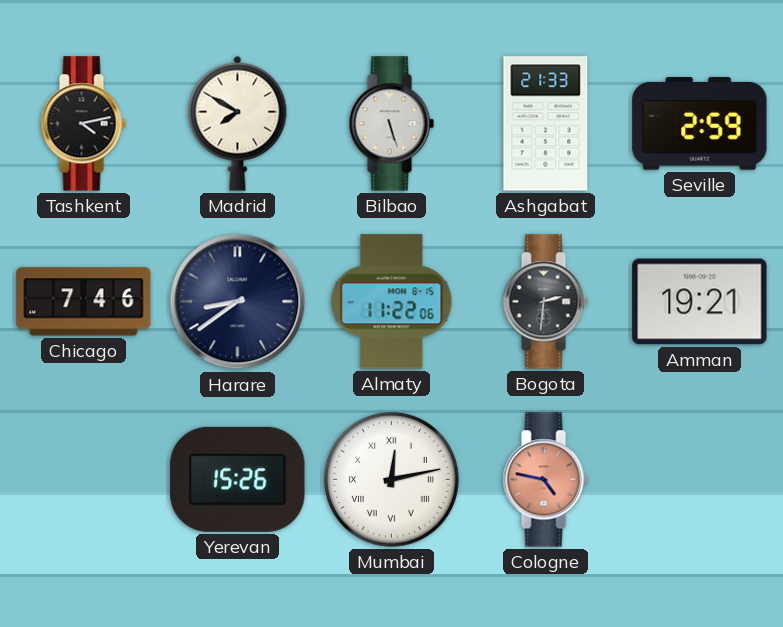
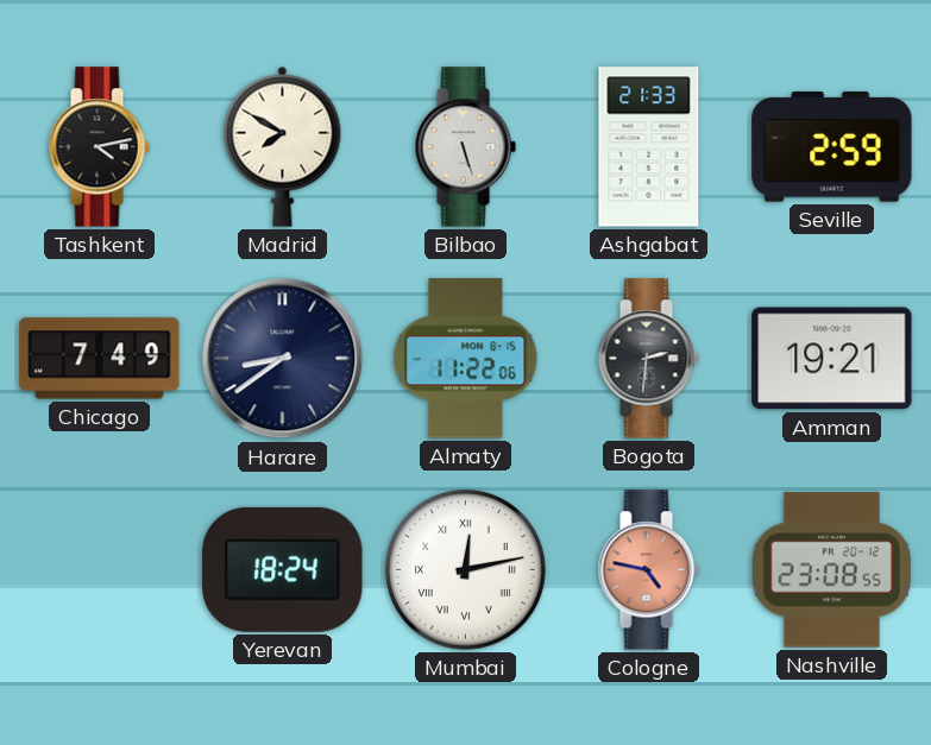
Chicago: 7:46 -> 7:49
Yerevan: 15:26 -> 18:24
Nashville: none -> 23:08
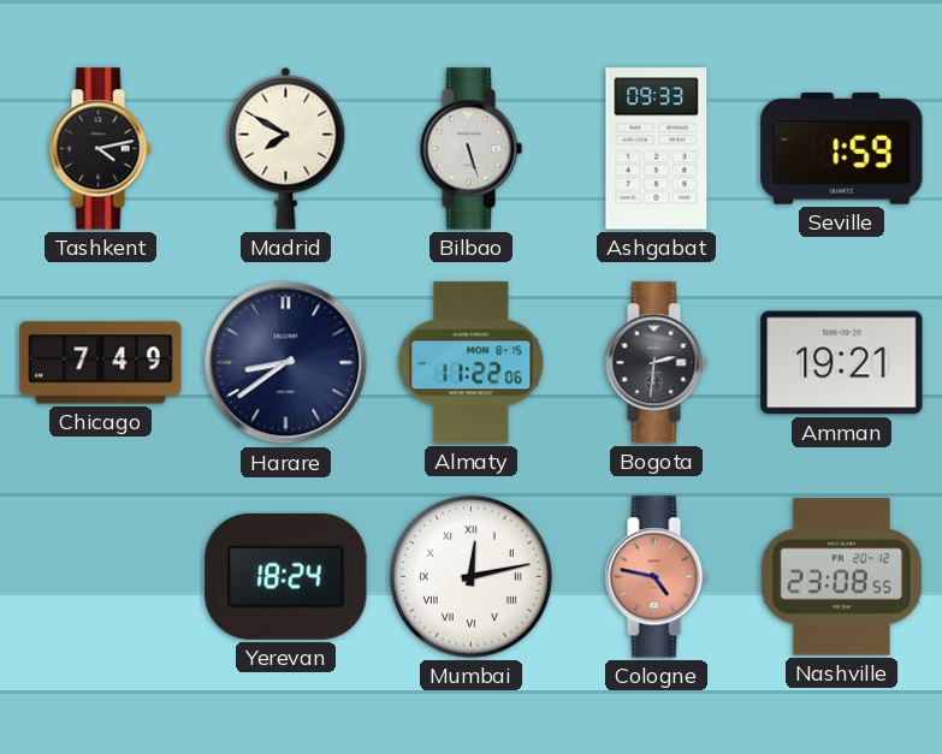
Ashgabat: 21:33 -> 09:33
Seville: 2:59 -> 1:59
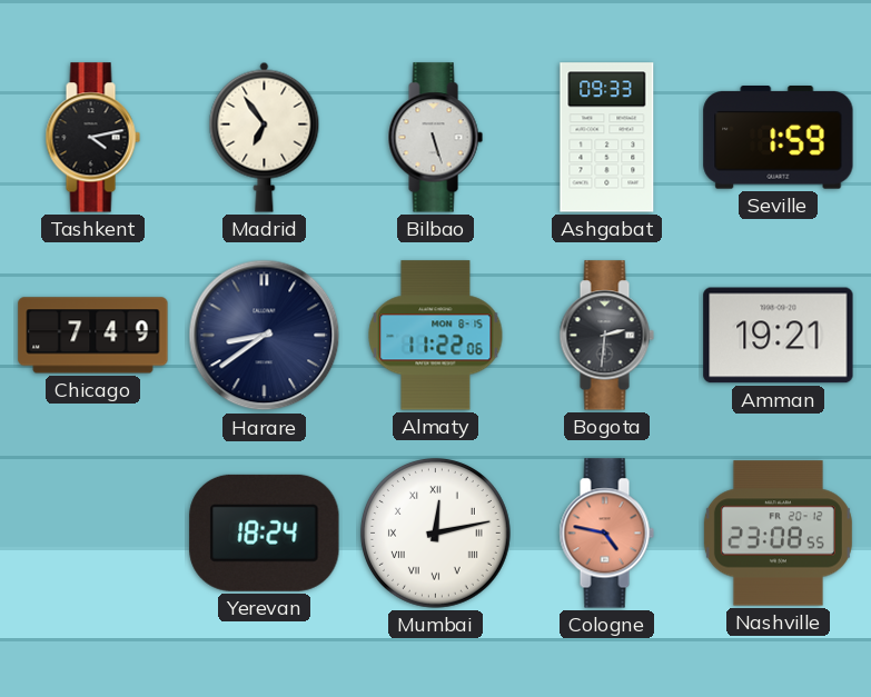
Madrid: 7:50 -> 6:54
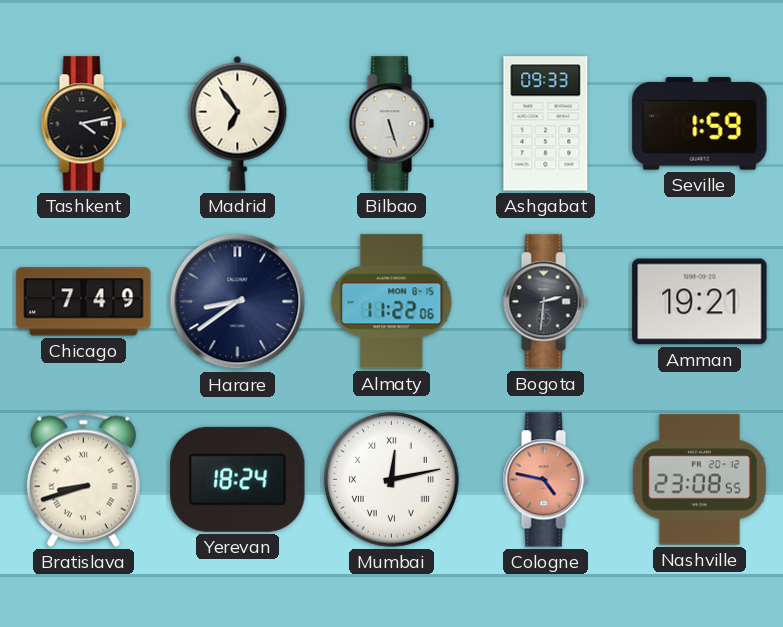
Bratislava: none -> 8:42
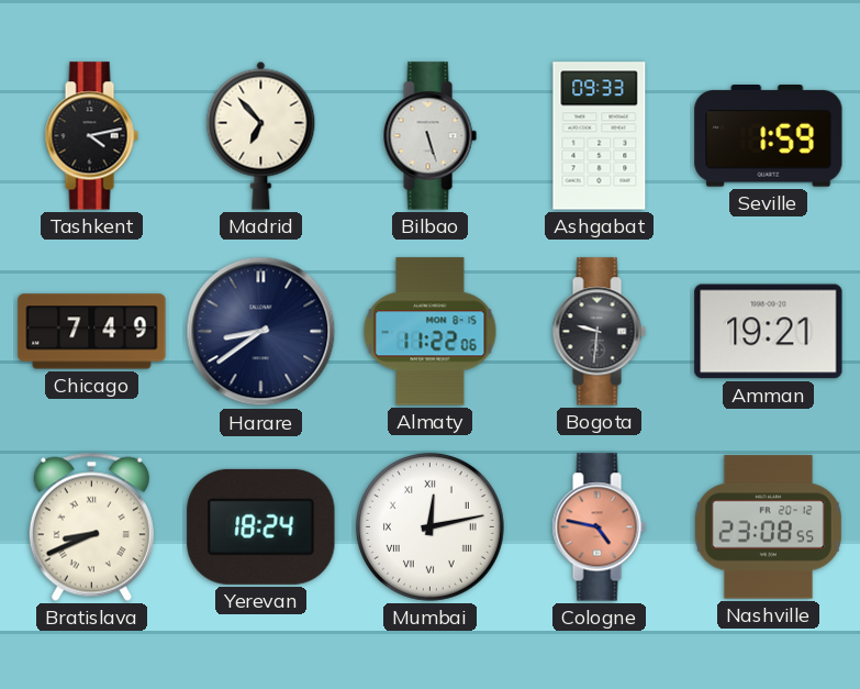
Madrid: 6:54 -> 6:53
Bogota: 2:31 -> 9:31
Bratislava: 8:42 -> 8:41
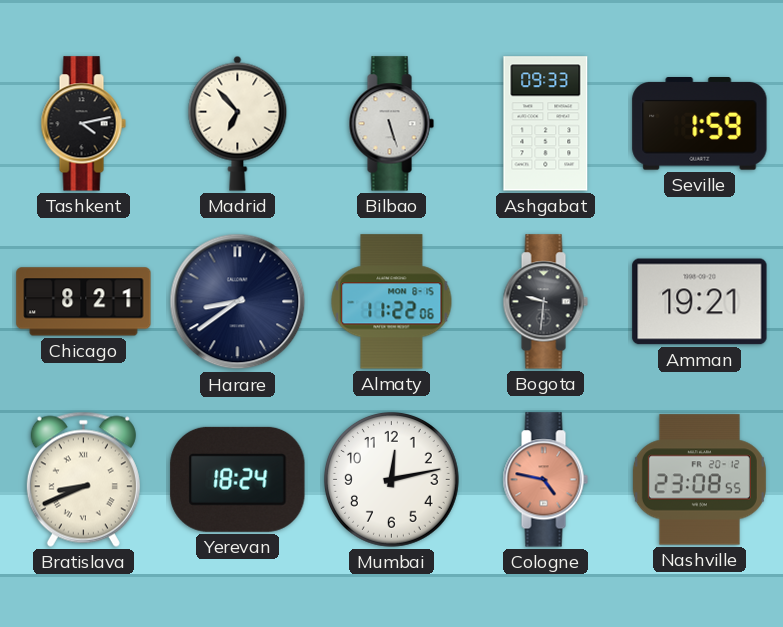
Chicago: 7:49 -> 8:21
Mumbai numerals: Roman -> Arabic
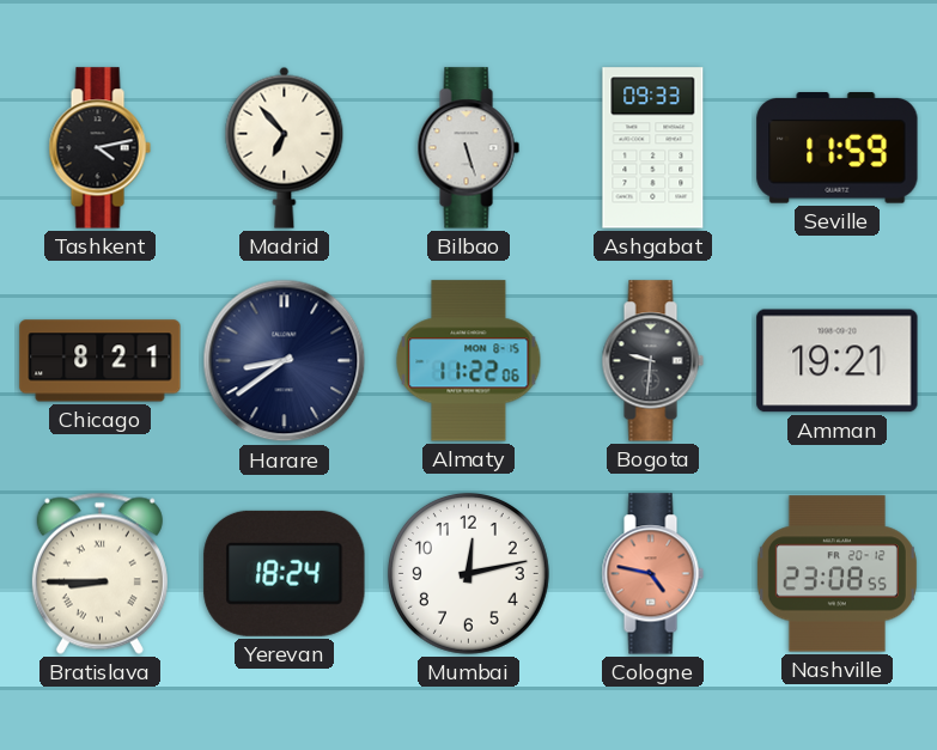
Seville: 1:59 -> 11:59
Bratislava: 8:41 -> 8:45
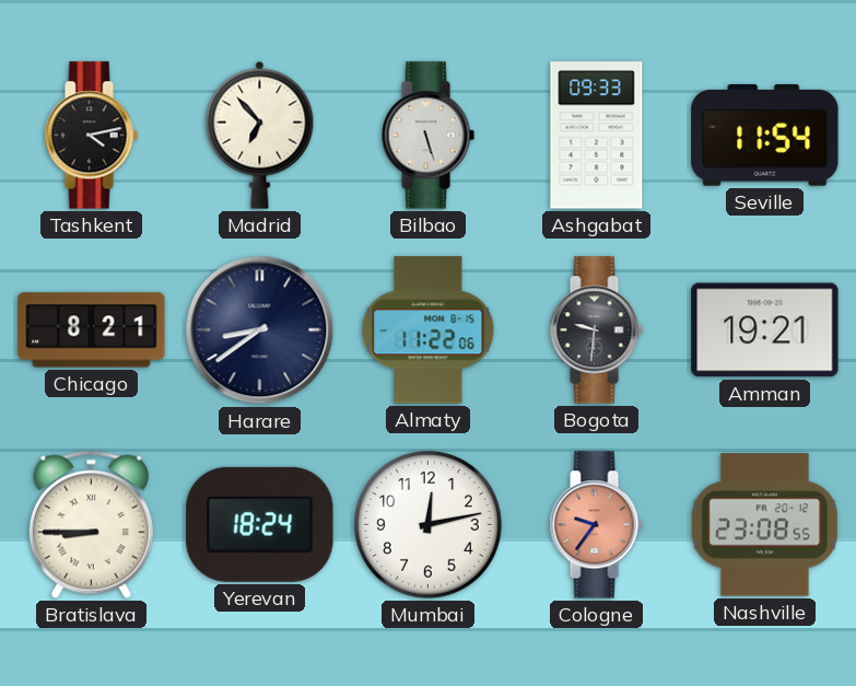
Seville: 11:59 -> 11:54
Cologne: 4:47 -> 9:36
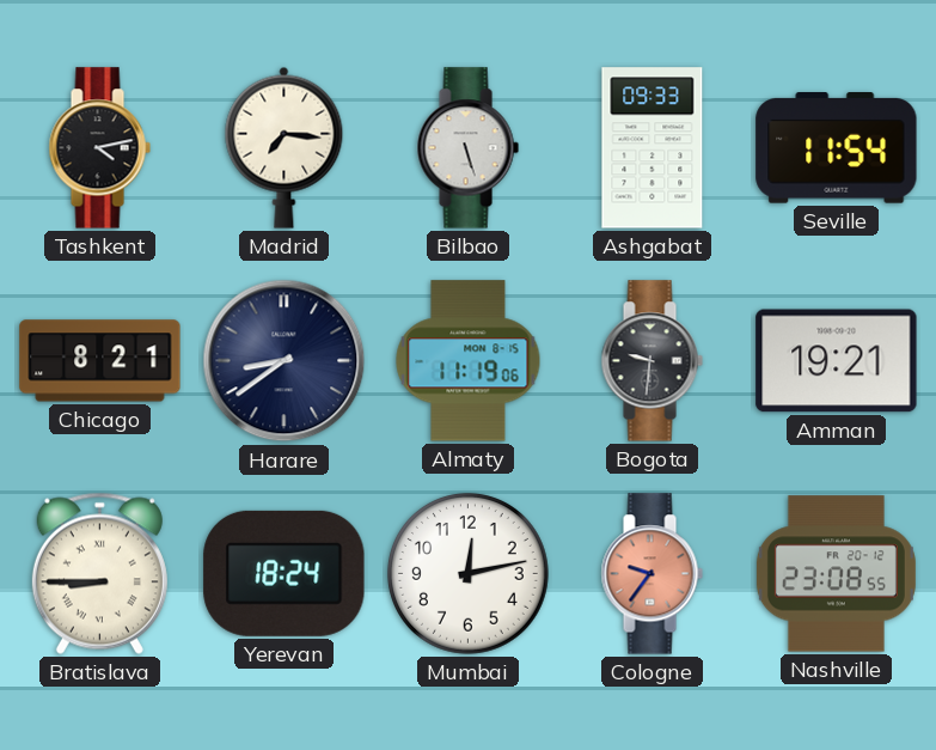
Madrid: 6:53 -> 7:16
Almaty: 11:22 -> 11:19
